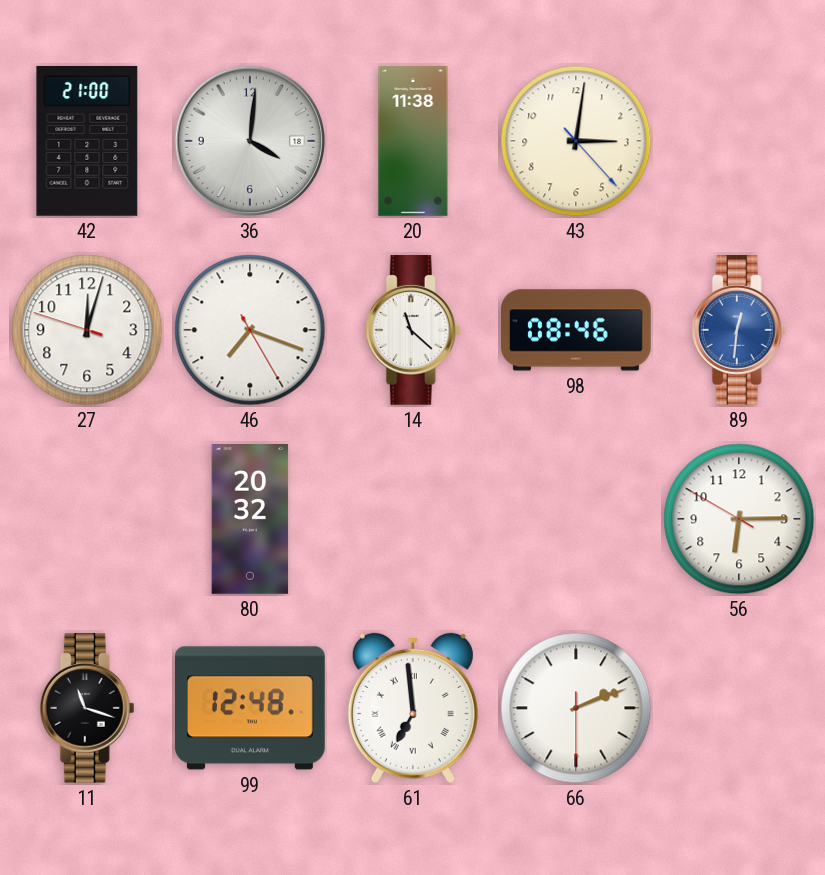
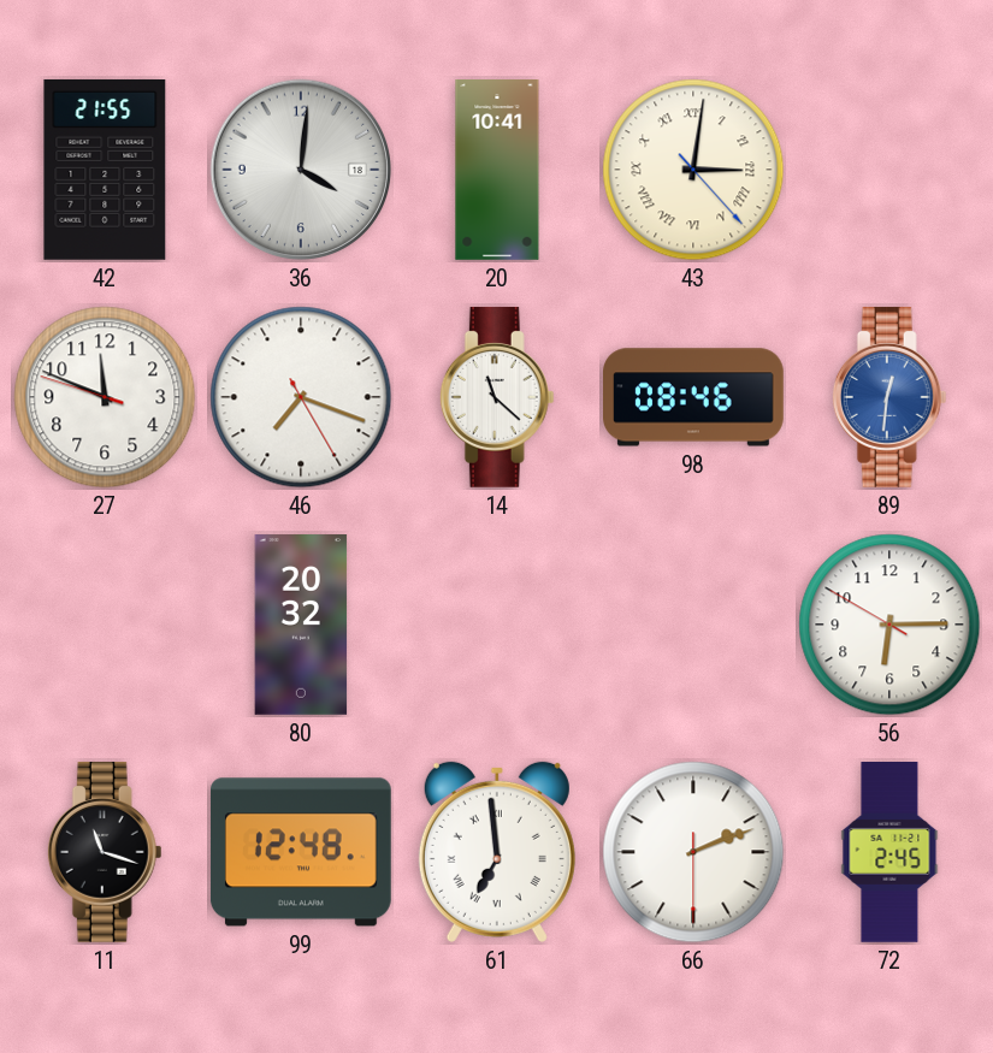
42: 21:00 -> 21:55
20: 11:38 -> 10:41
43 numerals: Arabic -> Roman
27: 12:02 -> 11:48
72: none -> 2:45
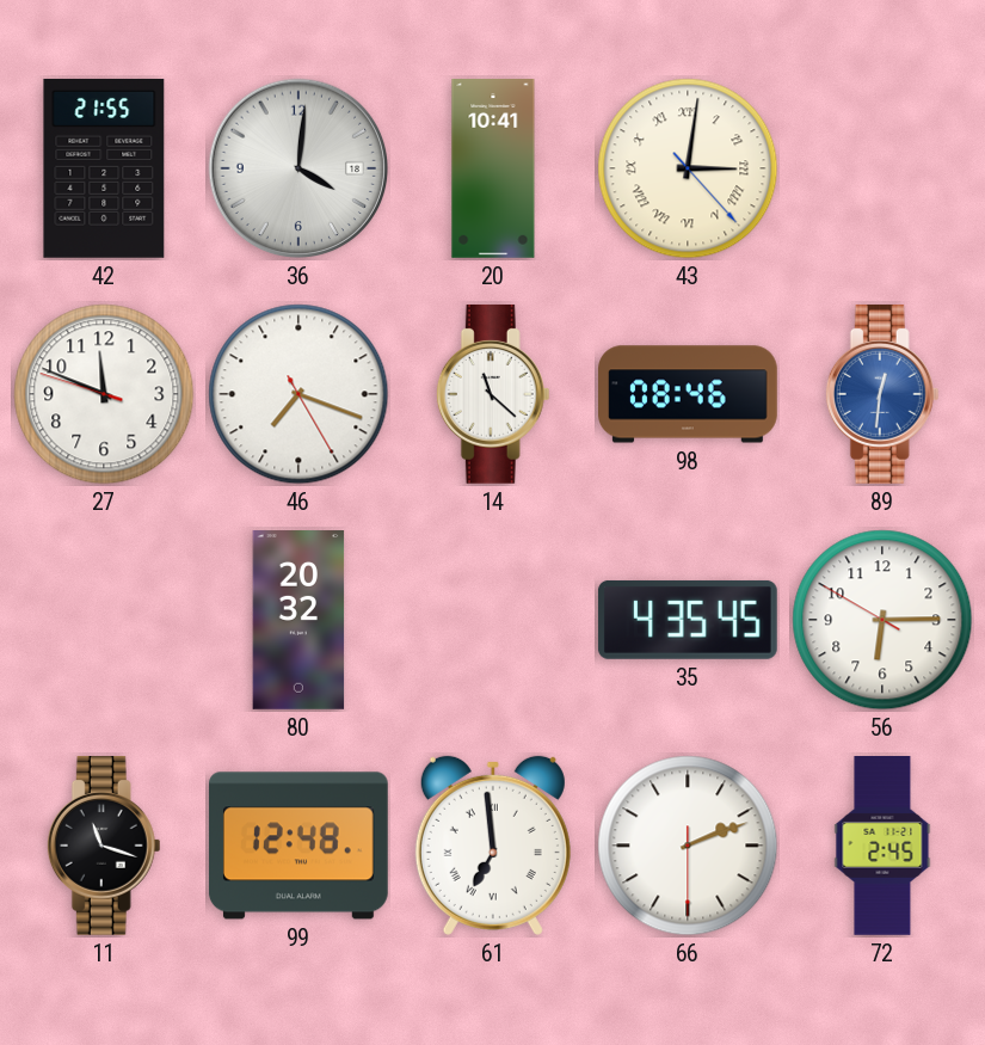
35: none -> 4:35
